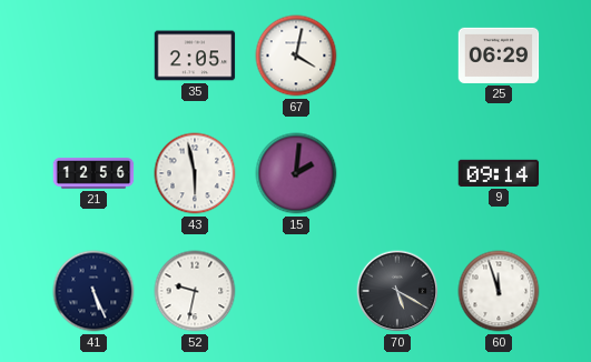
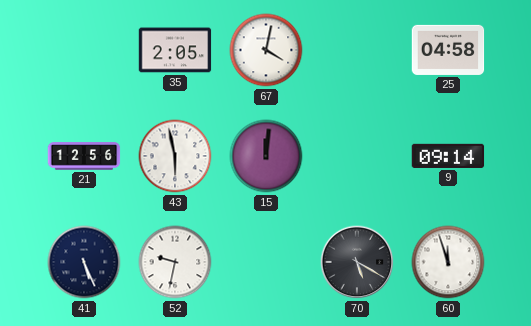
25: 06:29 -> 04:58
15: 2:01 -> 12:01
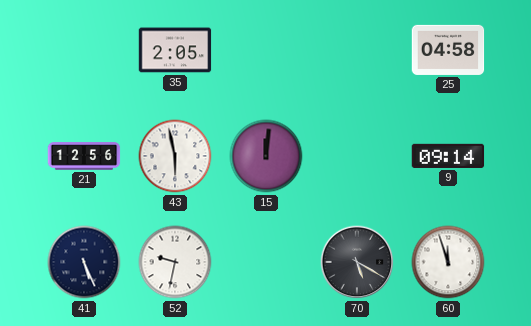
67: 4:02 -> none
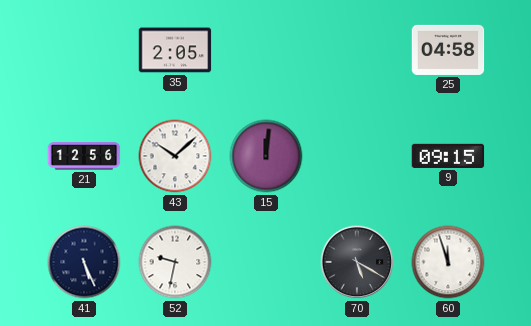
43: 5:58 -> 10:08
9: 09:14 -> 09:15
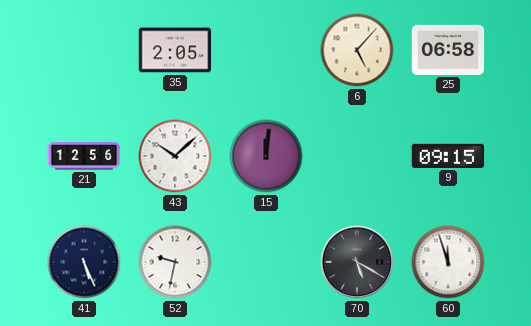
6: none -> 5:07
25: 04:58 -> 06:58
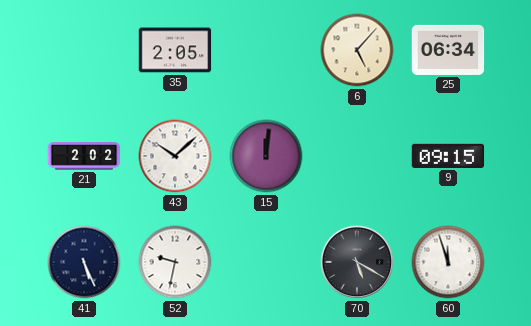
25: 06:58 -> 06:34
21: 12:56 -> 2:02
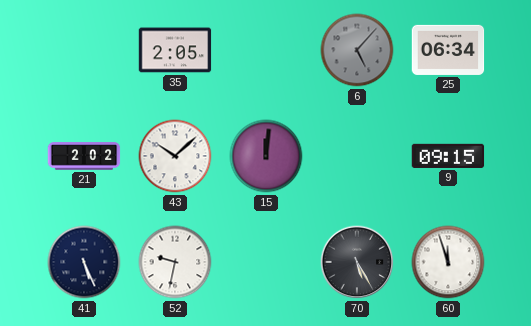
6 dial: cream -> grey
70: 5:20 -> 5:25
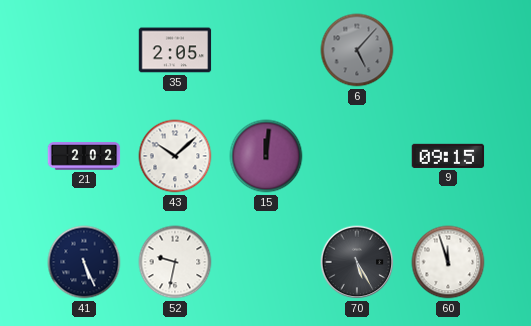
25: 06:34 -> none
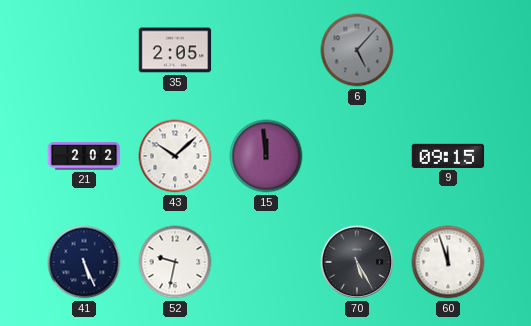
15: 12:01 -> 11:59
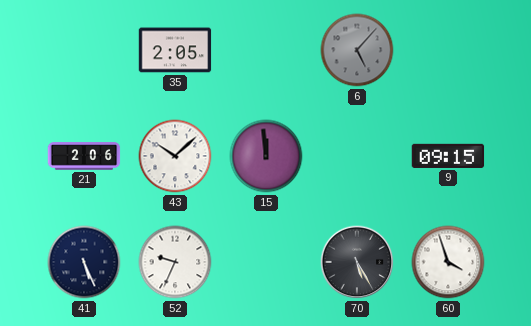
21: 2:02 -> 2:06
52: 9:32 -> 9:34
60: 11:57 -> 3:57
